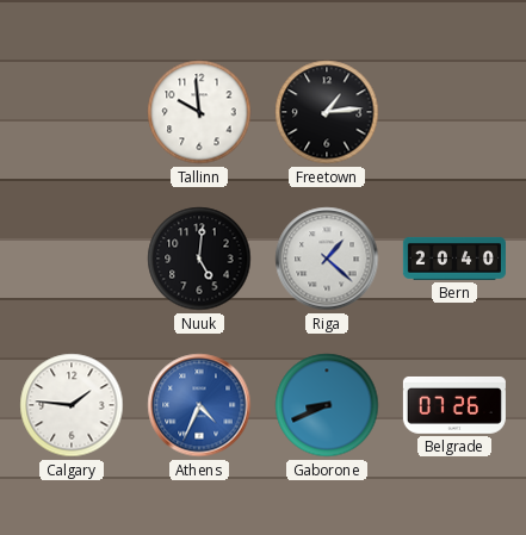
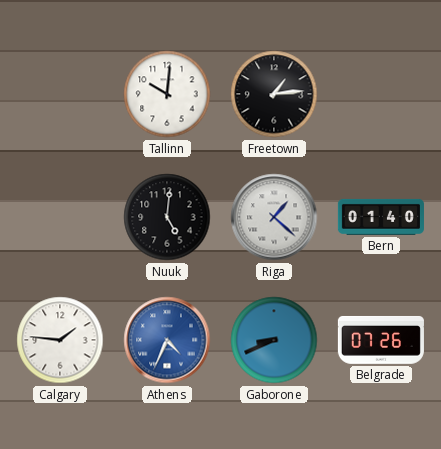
Tallinn: 9:59 -> 10:01
Bern: 20:40 -> 01:40
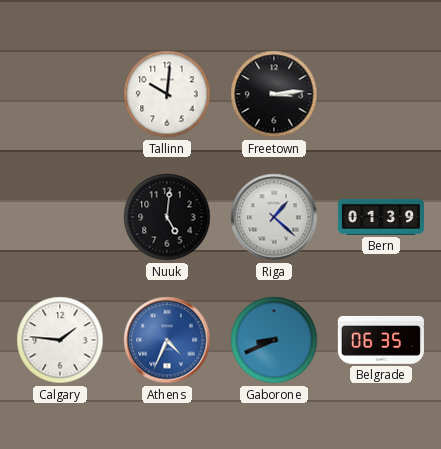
Freetown: 1:14 -> 3:14
Bern: 01:40 -> 01:39
Belgrade: 07:26 -> 06:35
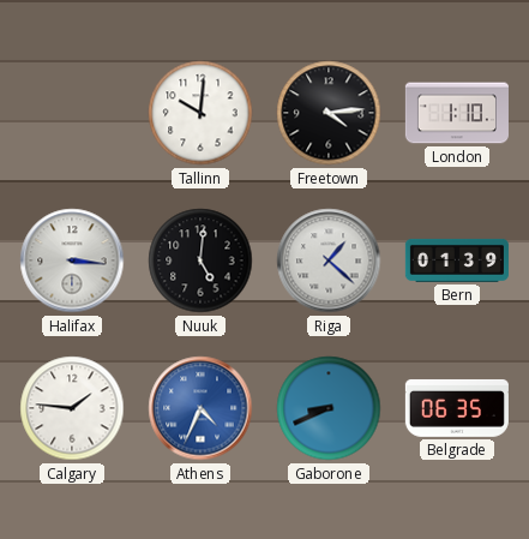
Freetown: 3:14 -> 4:14
London: none -> 1:10
Halifax: none -> 3:16
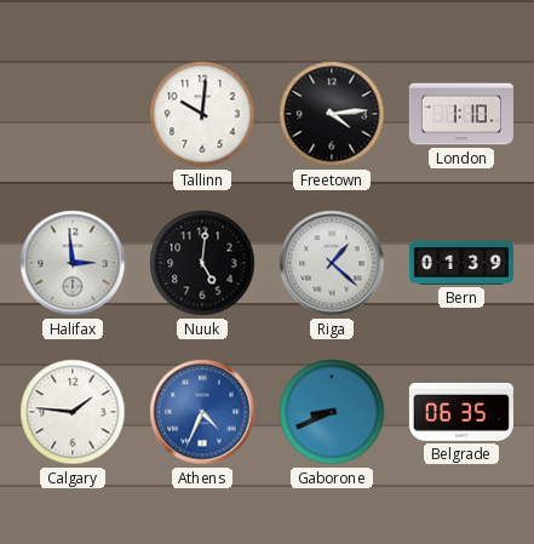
Halifax: 3:16 -> 2:59
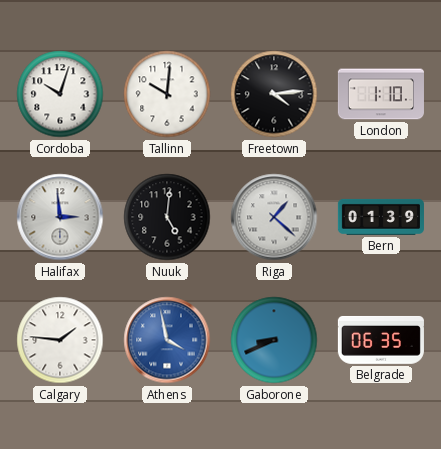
Cordoba: none -> 10:03
Athens: 4:34 -> 3:58
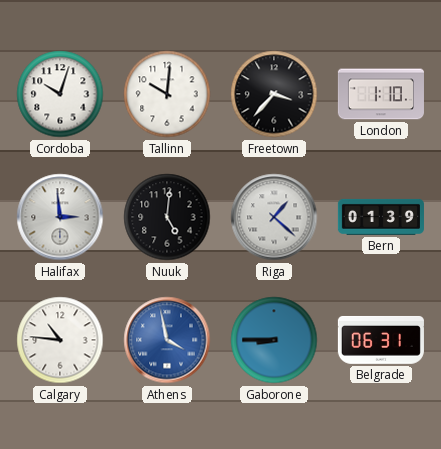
Freetown: 4:14 -> 3:37
Calgary: 1:46 -> 10:46
Gaborone: 8:41 -> 8:45
Belgrade: 06:35 -> 06:31
